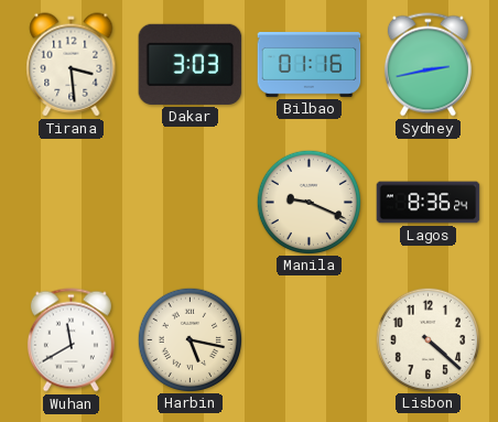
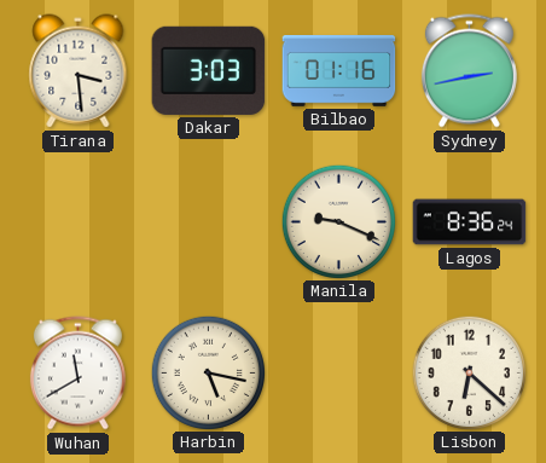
Lisbon: 4:22 -> 6:22
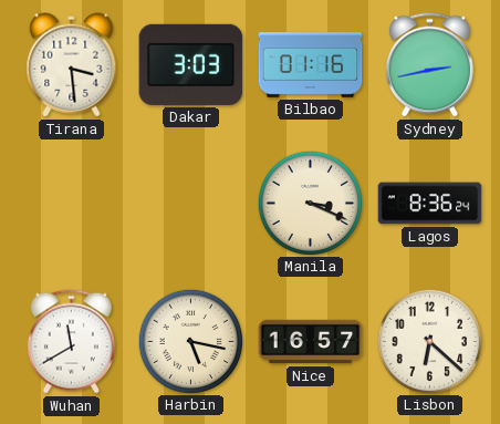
Manila: 9:19 -> 3:19
Nice: none -> 16:57
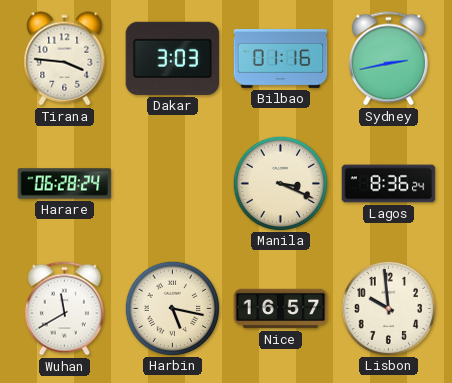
Tirana: 3:29 -> 3:46
Harare: none -> 06:28
Lisbon: 6:22 -> 9:59
